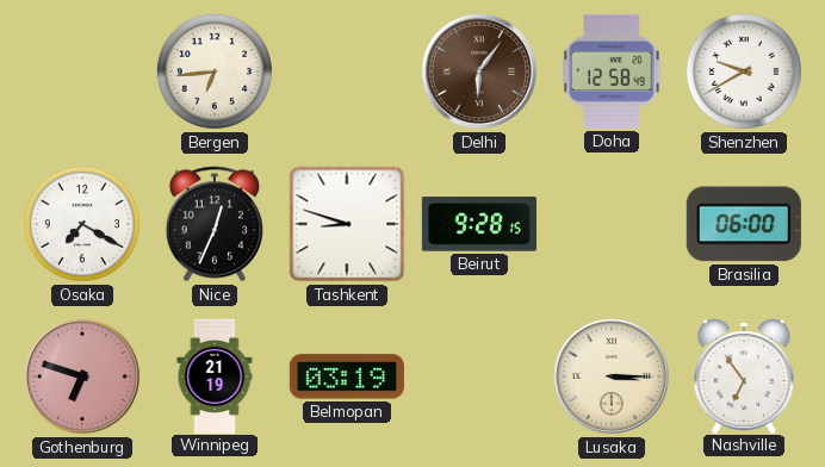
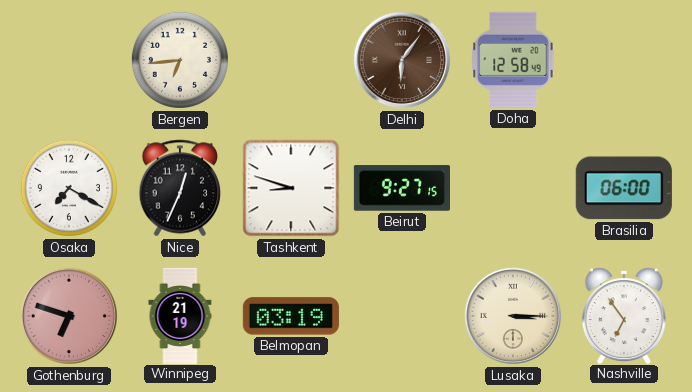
Shenzhen: 9:40 -> none
Beirut: 9:28 -> 9:27
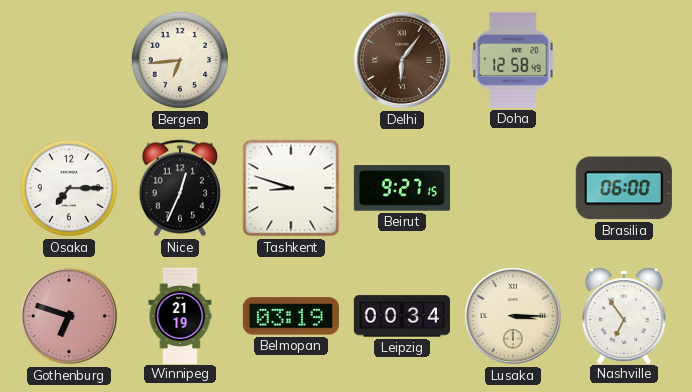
Osaka: 7:20 -> 7:15
Leipzig: none -> 00:34
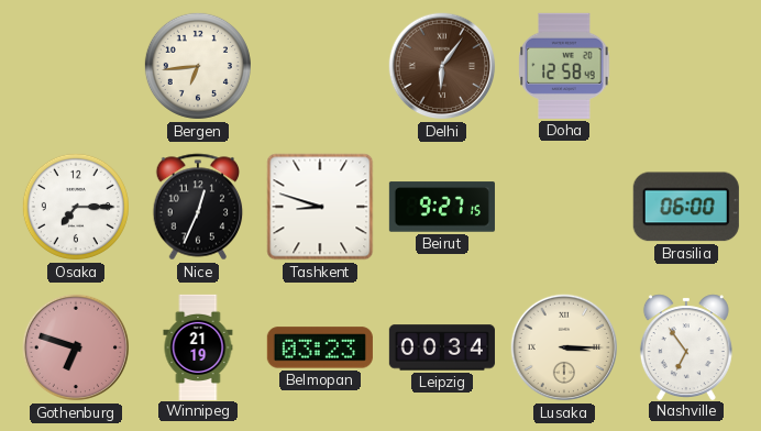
Belmopan: 03:19 -> 03:23
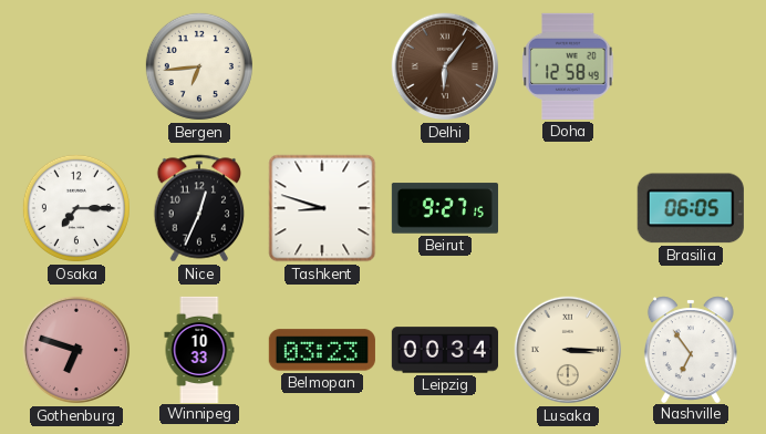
Brasilia: 06:00 -> 06:05
Winnipeg: 21:19 -> 10:33
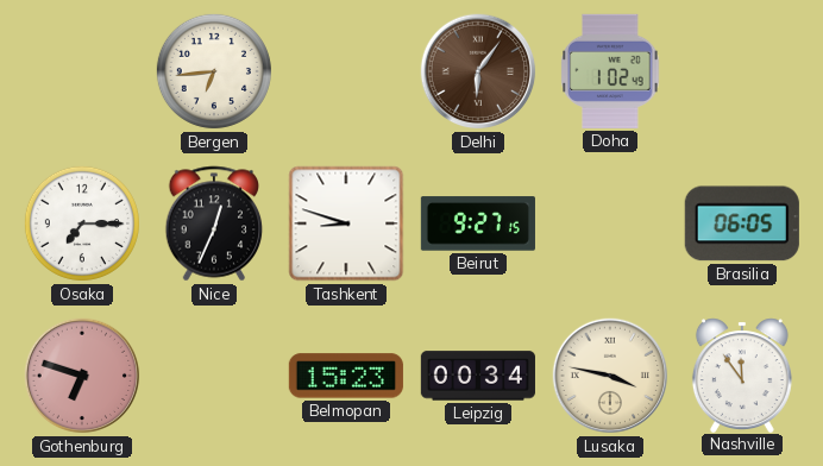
Doha: 12:58 -> 1:02
Winnipeg: 10:33 -> none
Belmopan: 03:23 -> 15:23
Lusaka: 3:15 -> 3:47
Nashville: 6:54 -> 11:54
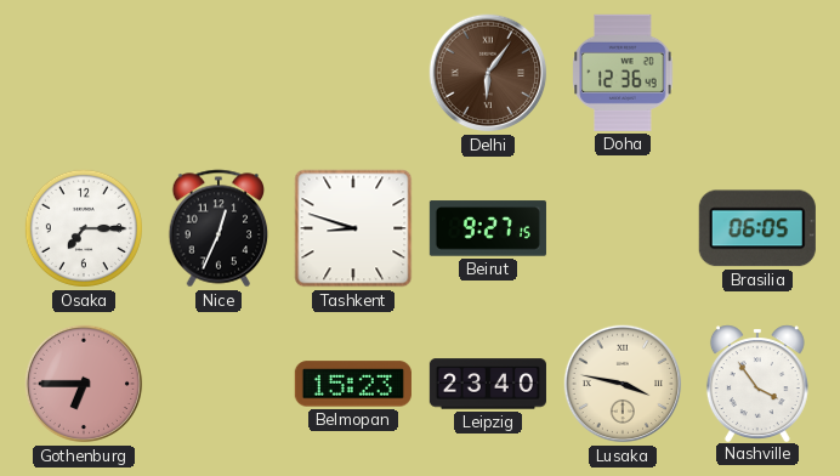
Bergen: 6:44 -> none
Doha: 1:02 -> 12:36
Gothenburg: 6:48 -> 6:45
Leipzig: 00:34 -> 23:40
Nashville: 11:54 -> 3:54
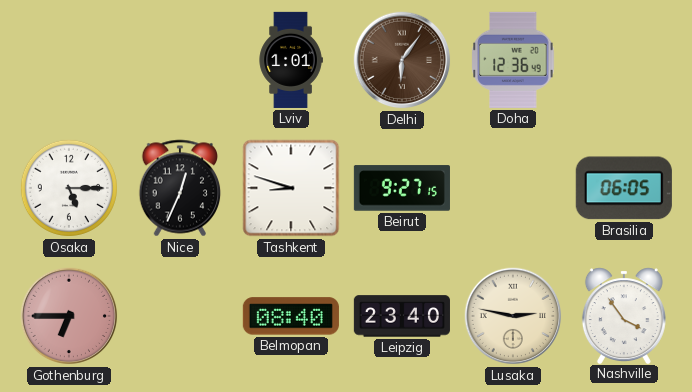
Lviv: none -> 1:01
Osaka: 7:15 -> 5:15
Belmopan: 15:23 -> 08:40
Lusaka: 3:47 -> 2:47
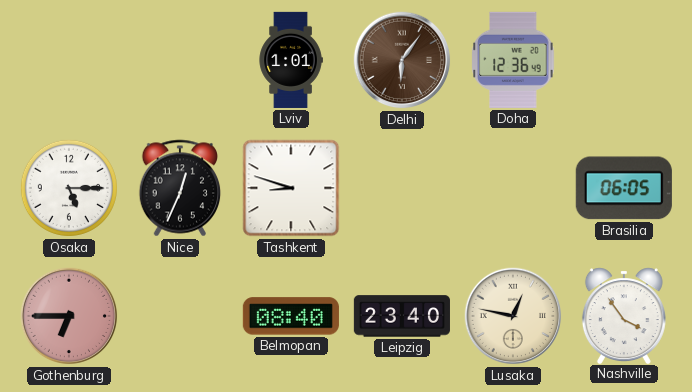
Beirut: 9:27 -> none
Lusaka: 2:47 -> 12:47
